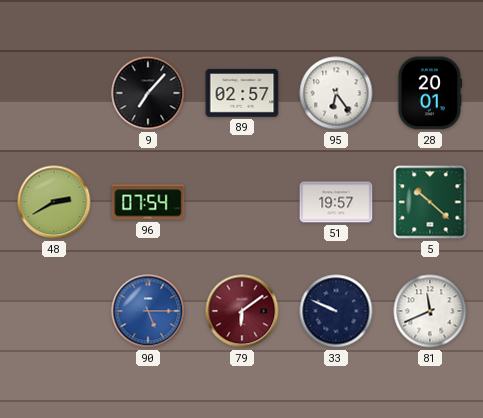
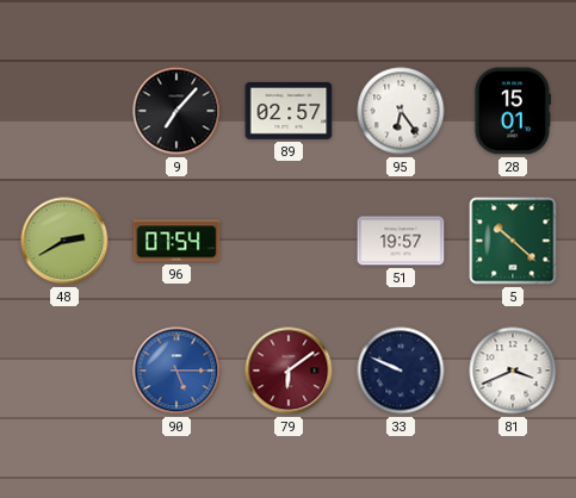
28: 20:01 -> 15:01
81: 11:41 -> 3:41
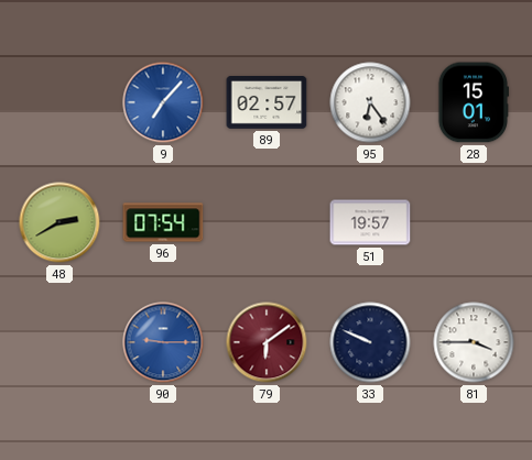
9 dial: black -> blue
5: 10:22 -> none
90: 5:15 -> 9:15
81: 3:41 -> 3:45
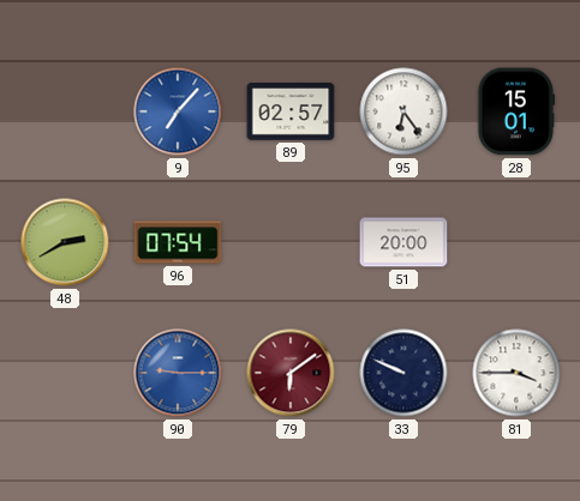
51: 19:57 -> 20:00
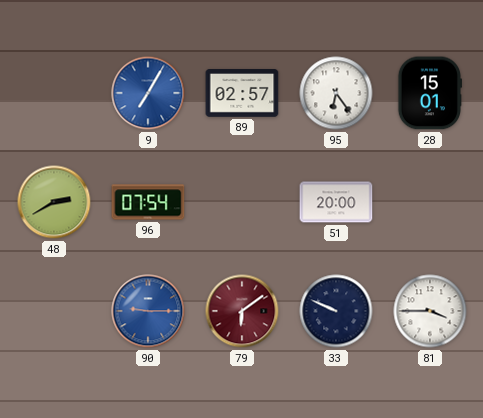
9: 7:07 -> 7:05
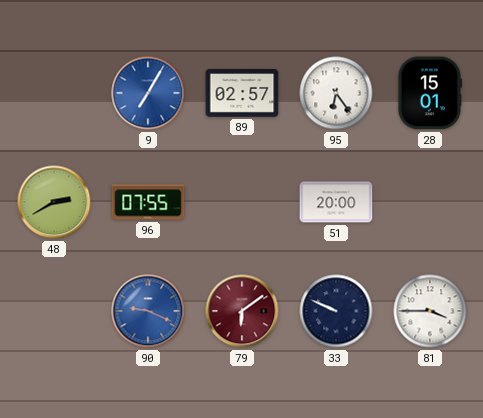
96: 07:54 -> 07:55
90: 9:15 -> 9:19
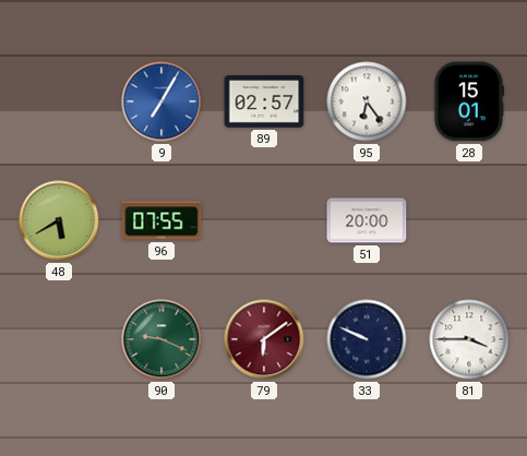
48: 2:40 -> 5:40
90 dial: blue -> green
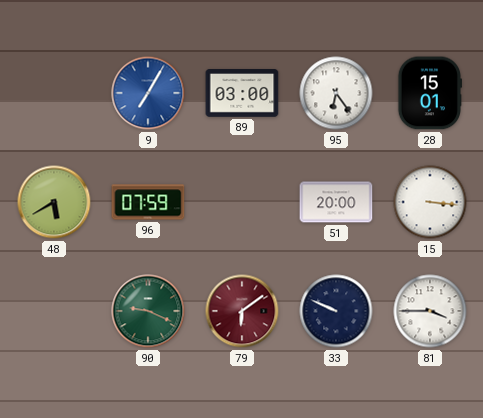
89: 02:57 -> 03:00
96: 07:55 -> 07:59
15: none -> 3:16
